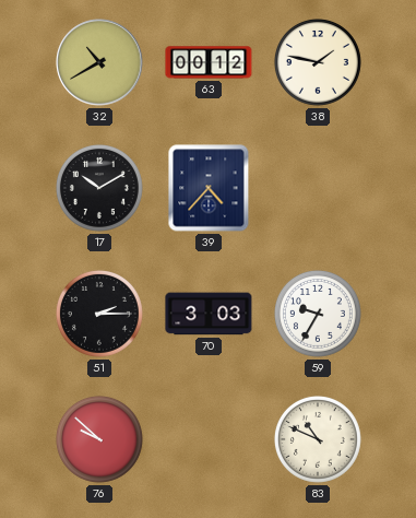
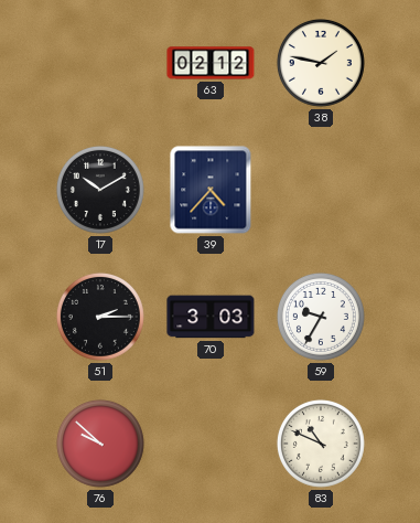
32: 10:40 -> none
63: 00:12 -> 02:12
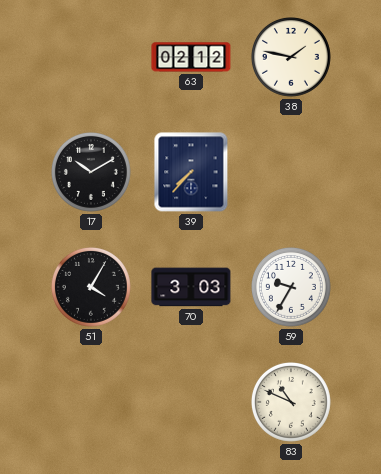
39: 4:37 -> 7:37
51: 2:15 -> 4:05
76: 9:52 -> none
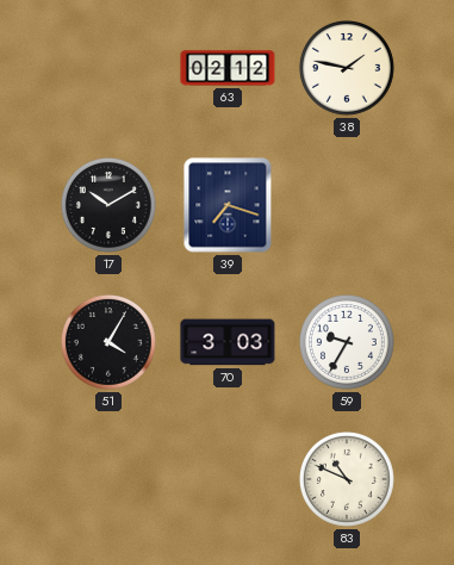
39: 7:37 -> 7:18
